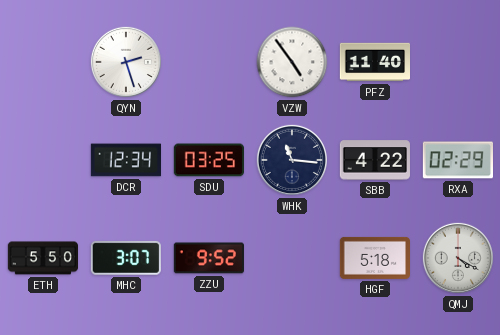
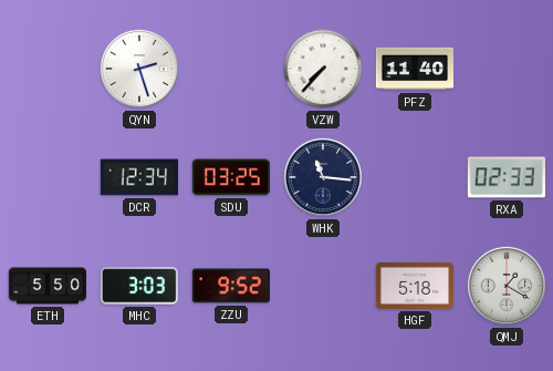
VZW: 4:54 -> 7:37
SBB: 4:22 -> none
RXA: 02:29 -> 02:33
MHC: 3:07 -> 3:03
QMJ: 4:20 -> 1:20
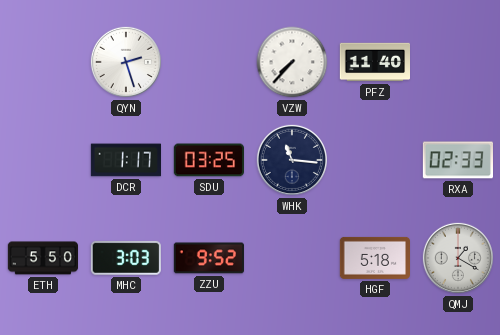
DCR: 12:34 -> 1:17
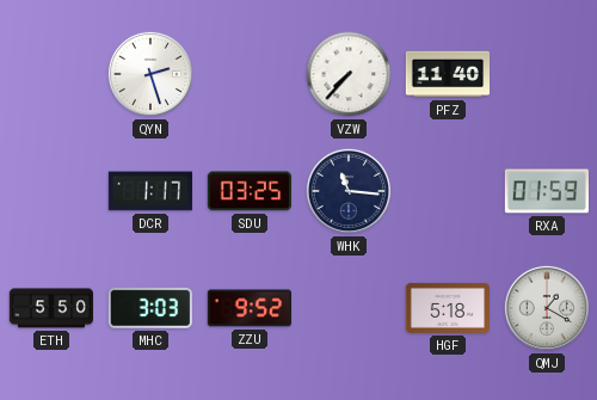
RXA: 02:33 -> 01:59
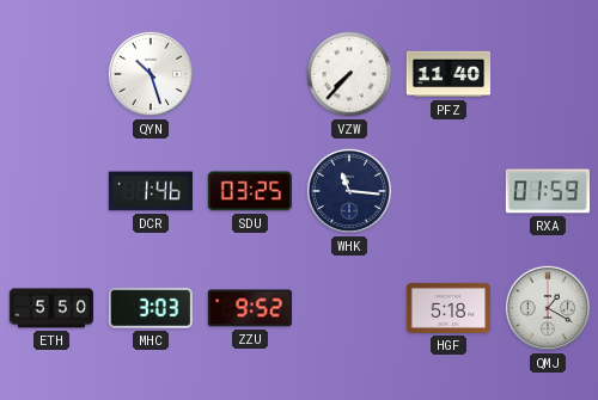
QYN: 2:27 -> 10:27
DCR: 1:17 -> 1:46
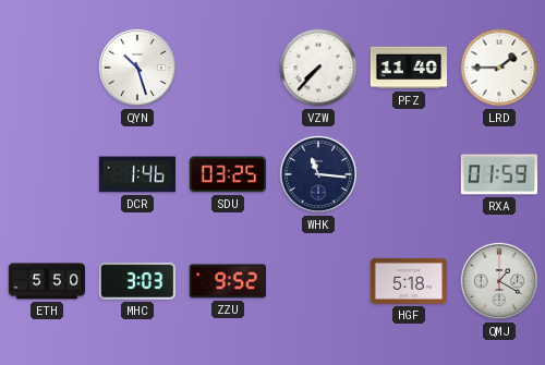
LRD: none -> 1:45
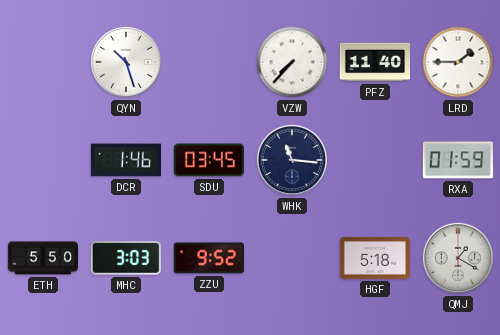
SDU: 03:25 -> 03:45
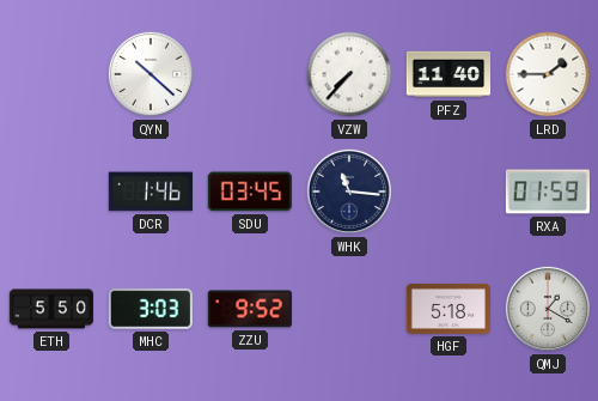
QYN: 10:27 -> 10:22
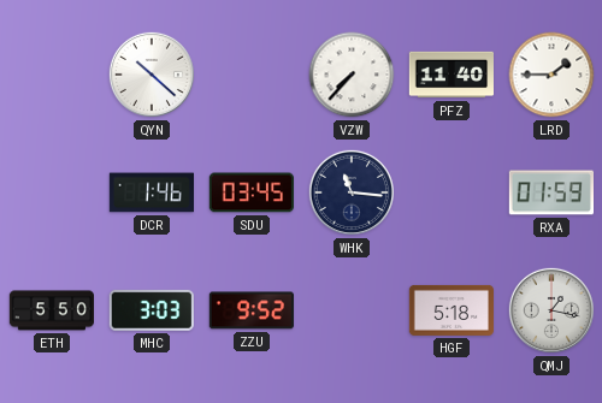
QMJ: 1:20 -> 1:17
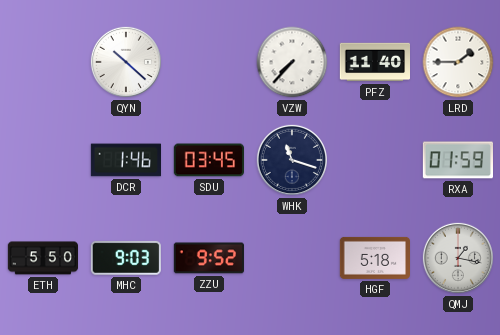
WHK: 11:16 -> 11:18
MHC: 3:03 -> 9:03
